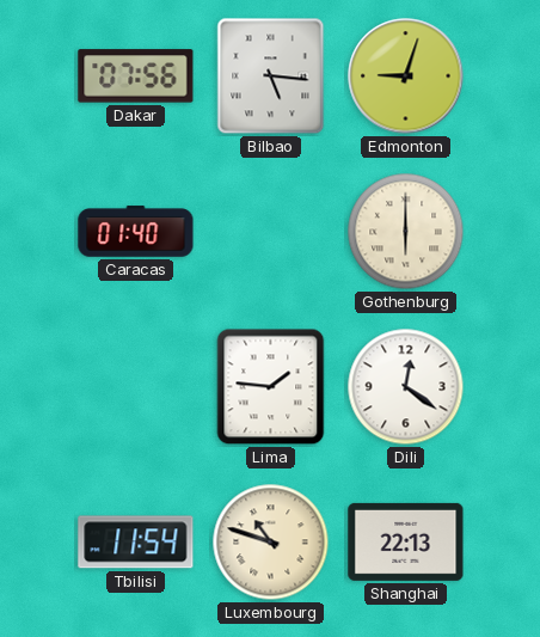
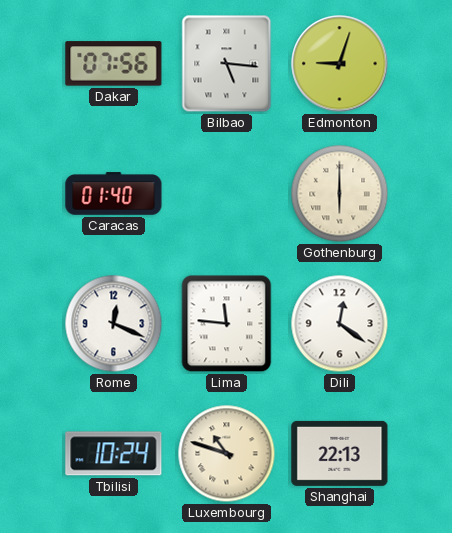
Rome: none -> 12:19
Lima: 1:46 -> 11:46
Tbilisi: 11:54 -> 10:24
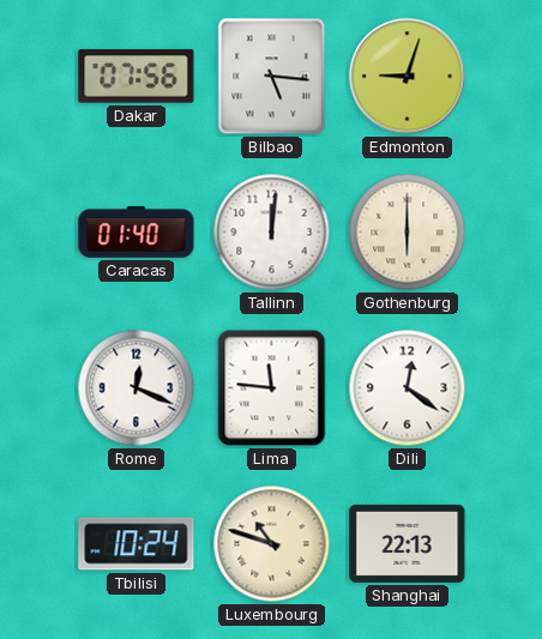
Tallinn: none -> 12:01
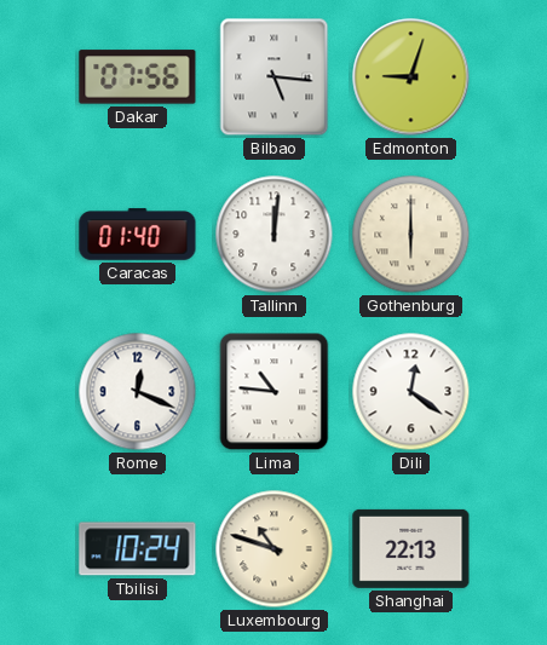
Lima: 11:46 -> 10:46
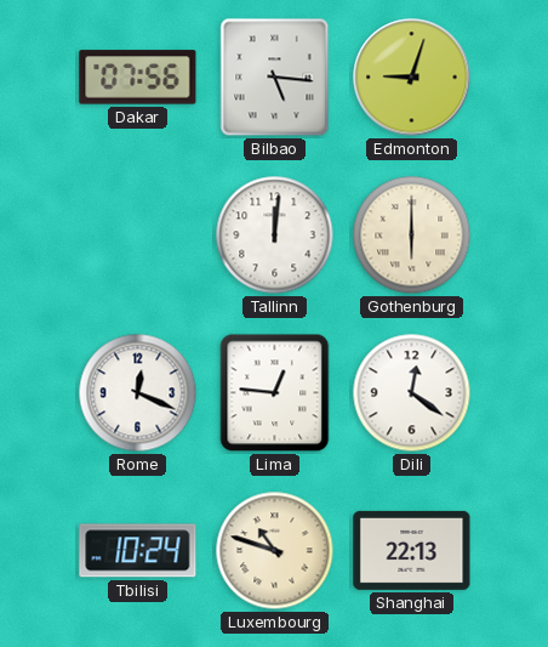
Caracas: 01:40 -> none
Lima: 10:46 -> 12:46
